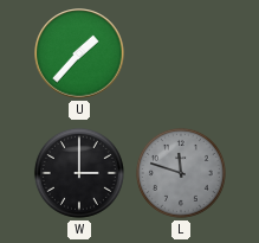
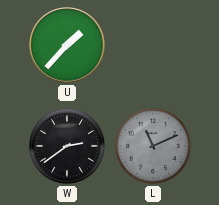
W: 3:00 -> 2:39
L: 11:48 -> 11:11
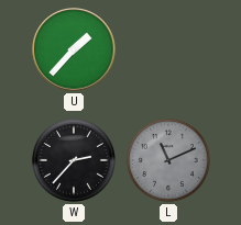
W: 2:39 -> 2:37
